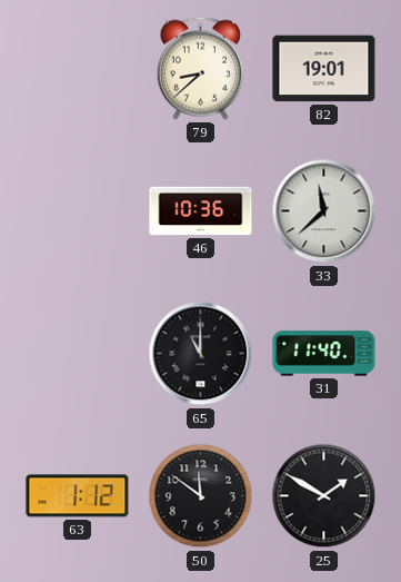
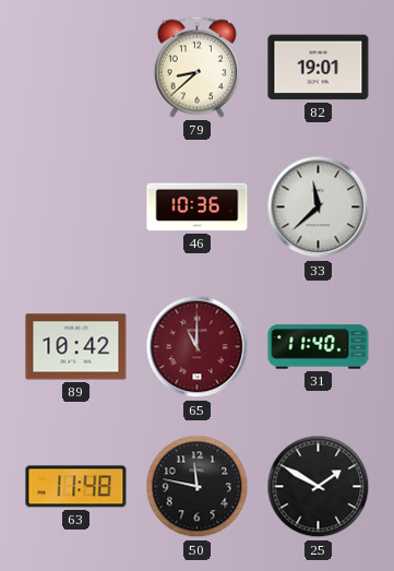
89: none -> 10:42
65 dial: black -> burgundy
63: 1:12 -> 11:48
50: 11:51 -> 11:47
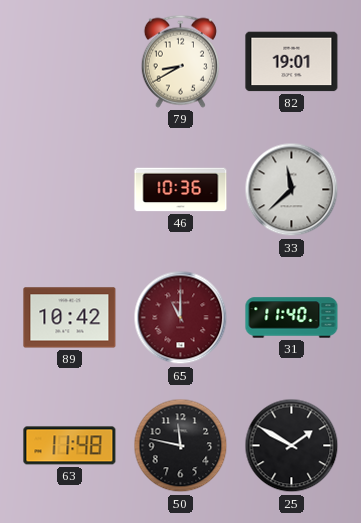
79: 8:38 -> 8:40
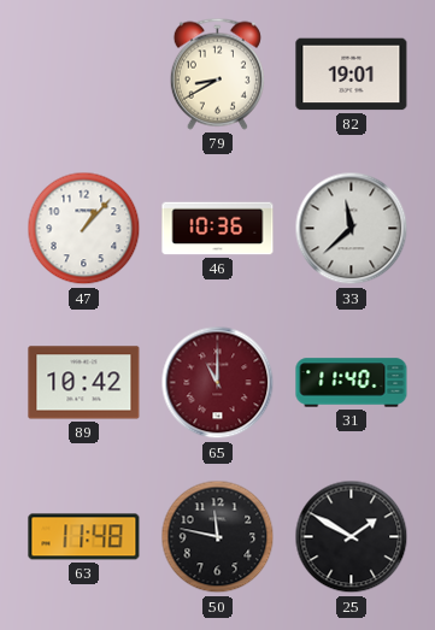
47: none -> 1:07
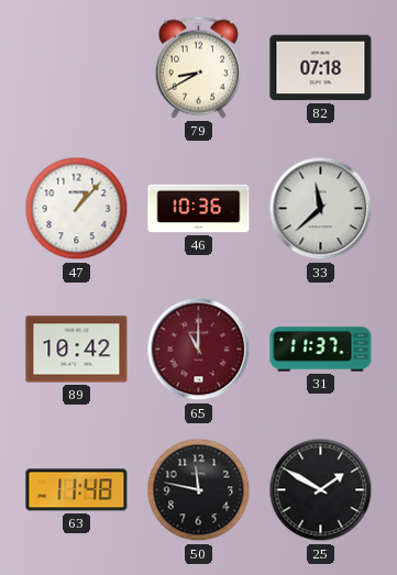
82: 19:01 -> 07:18
31: 11:40 -> 11:37
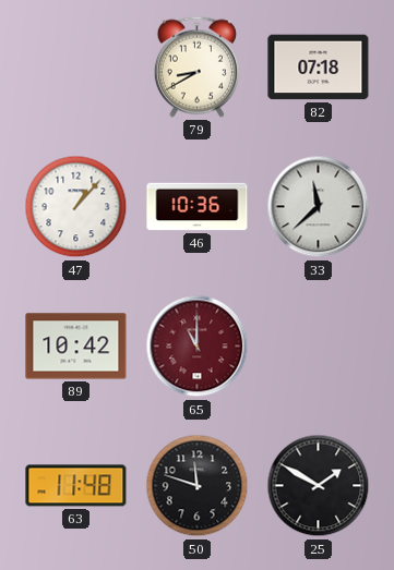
31: 11:37 -> none
50: 11:47 -> 11:48
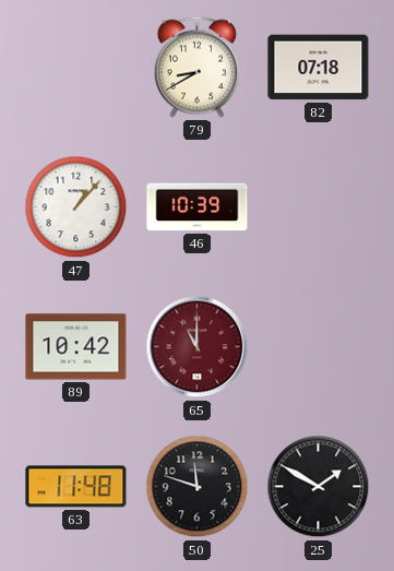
46: 10:36 -> 10:39
33: 11:38 -> none
